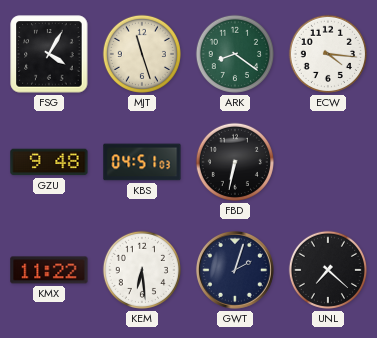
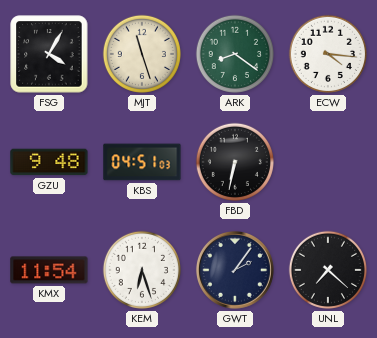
KMX: 11:22 -> 11:54
KEM: 6:29 -> 6:27
GWT: 2:03 -> 2:06
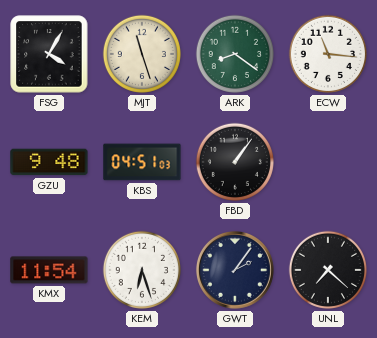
ECW: 4:16 -> 11:16
FBD: 6:32 -> 1:06
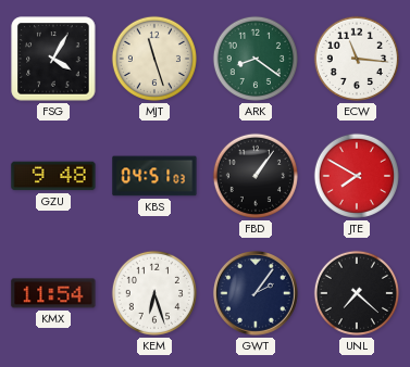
JTE: none -> 7:50
